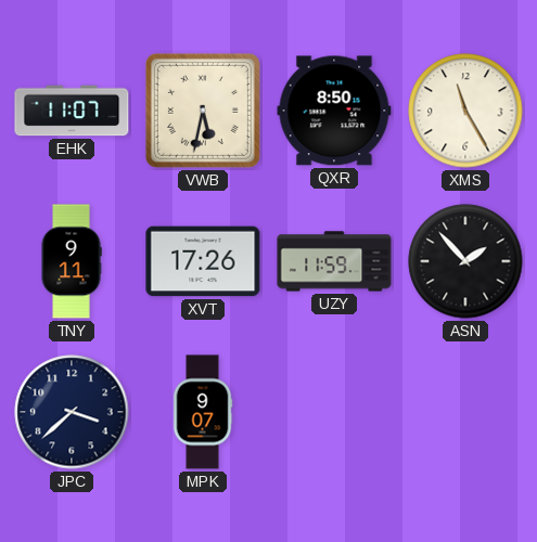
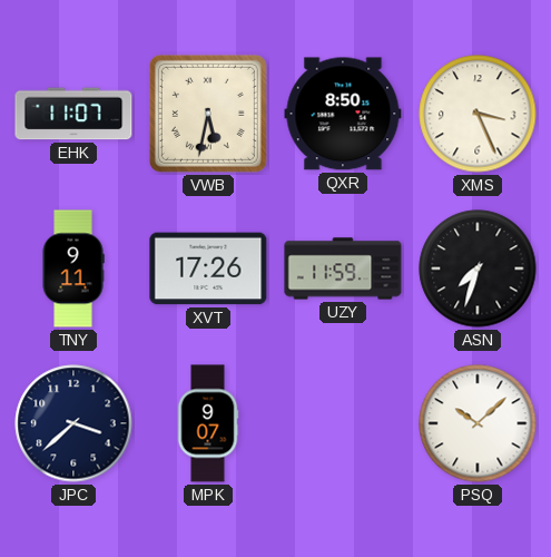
XMS: 11:25 -> 3:26
ASN: 1:53 -> 7:33
PSQ: none -> 10:08
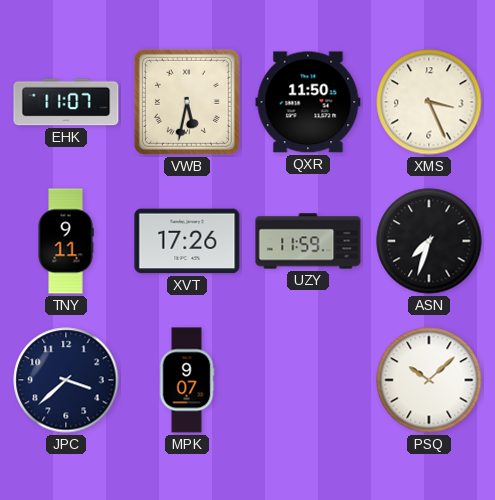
QXR: 8:50 -> 11:50
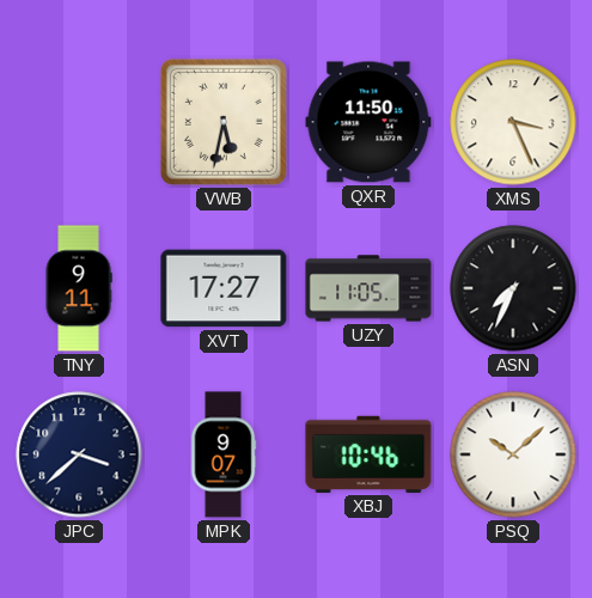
EHK: 11:07 -> none
XVT: 17:26 -> 17:27
UZY: 11:59 -> 11:05
ASN: 7:33 -> 7:34
XBJ: none -> 10:46
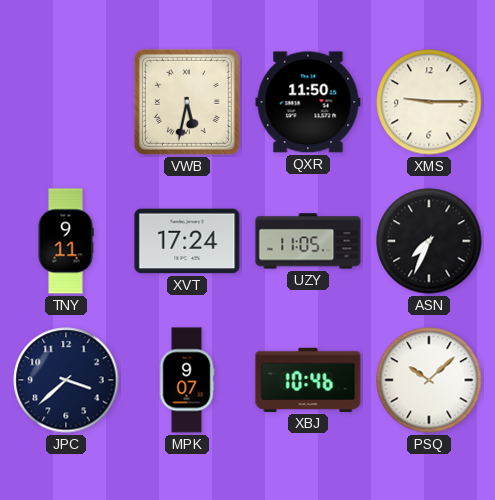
XMS: 3:26 -> 9:15
XVT: 17:27 -> 17:24
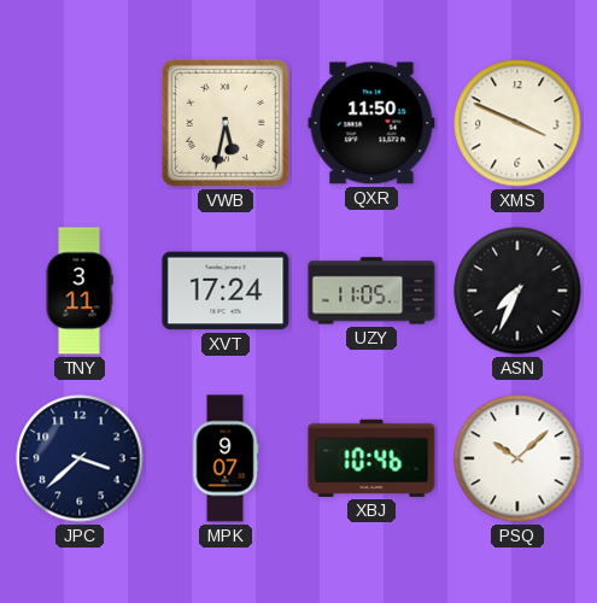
XMS: 9:15 -> 3:49
TNY: 9:11 -> 3:11
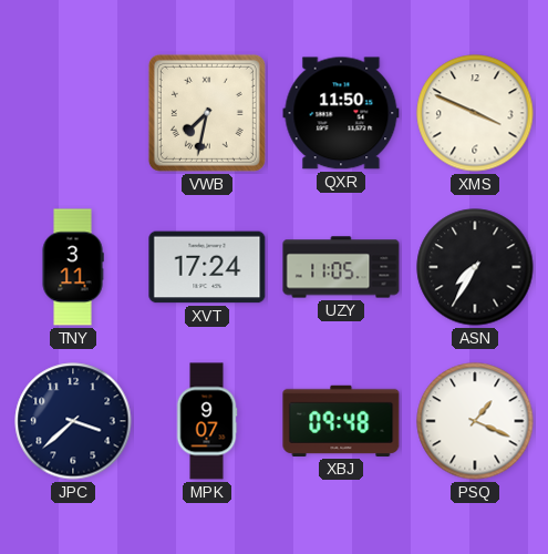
VWB: 5:32 -> 7:32
ASN: 7:34 -> 7:35
XBJ: 10:46 -> 09:48
PSQ: 10:08 -> 1:19
